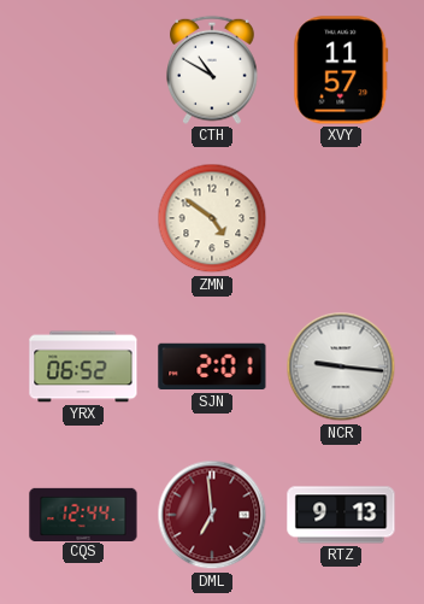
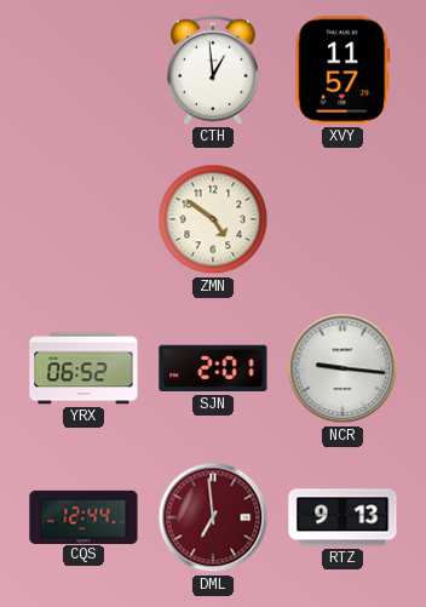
CTH: 10:50 -> 12:59
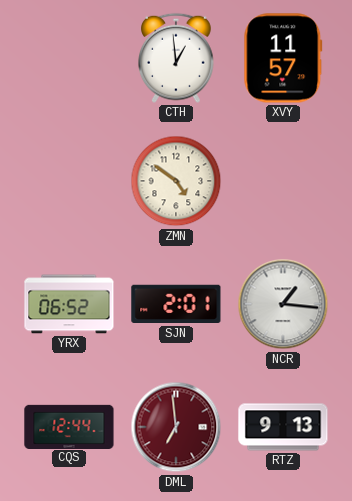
NCR: 9:16 -> 1:16
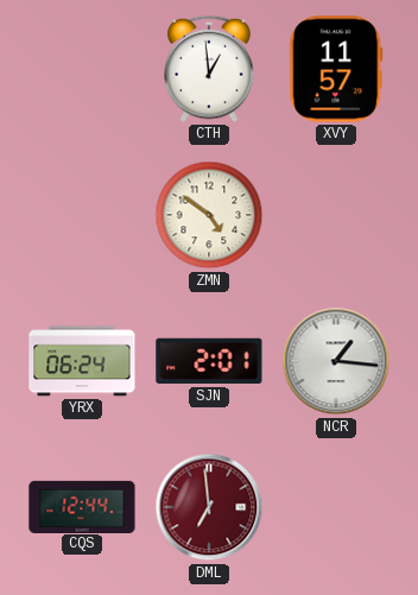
YRX: 06:52 -> 06:24
RTZ: 9:13 -> none
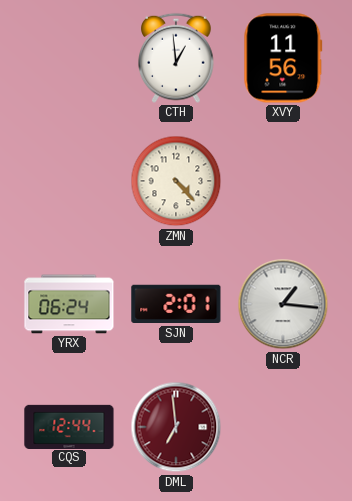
XVY: 11:57 -> 11:56
ZMN: 4:51 -> 4:23
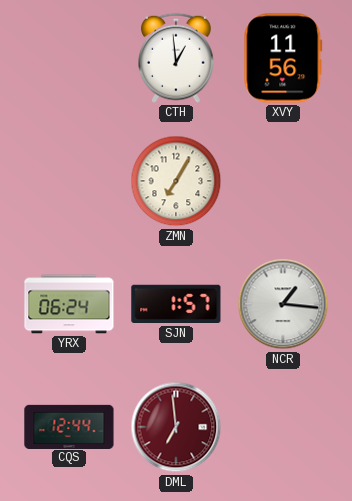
ZMN: 4:23 -> 7:05
SJN: 2:01 -> 1:57
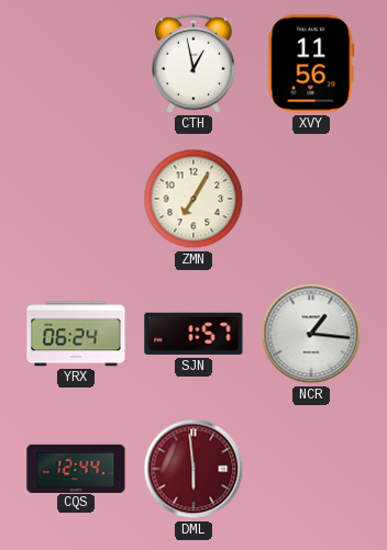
CTH: 12:59 -> 12:58
DML: 6:59 -> 5:59
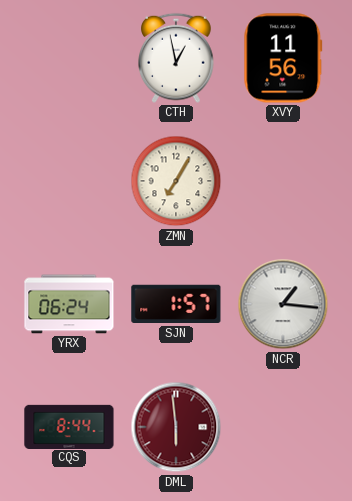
CQS: 12:44 -> 8:44
